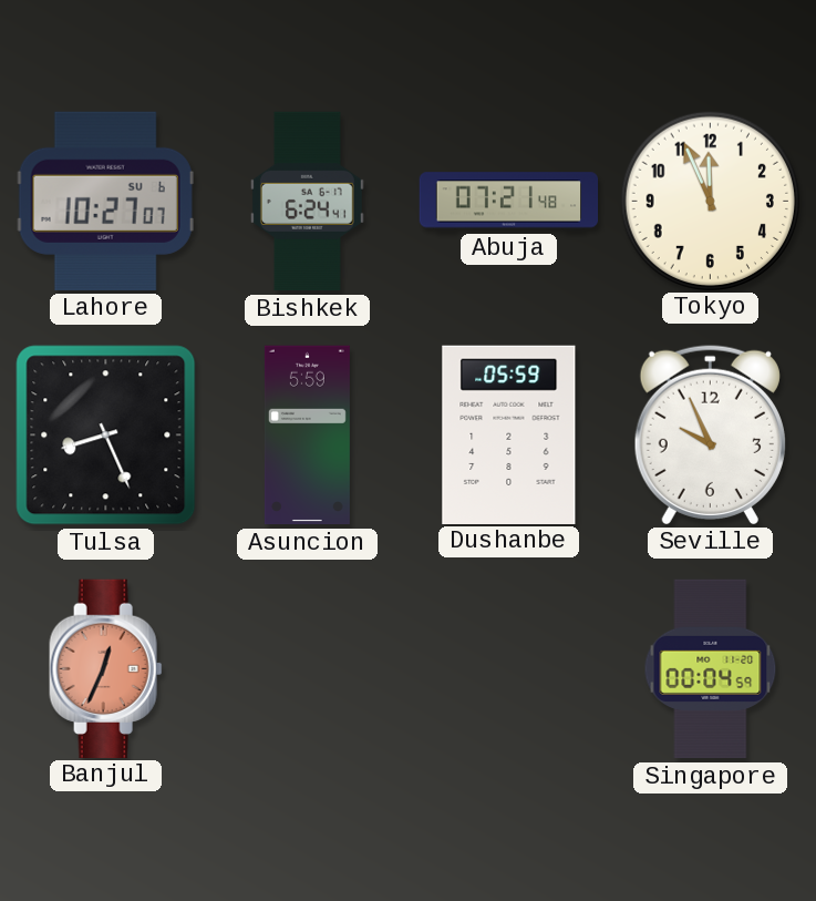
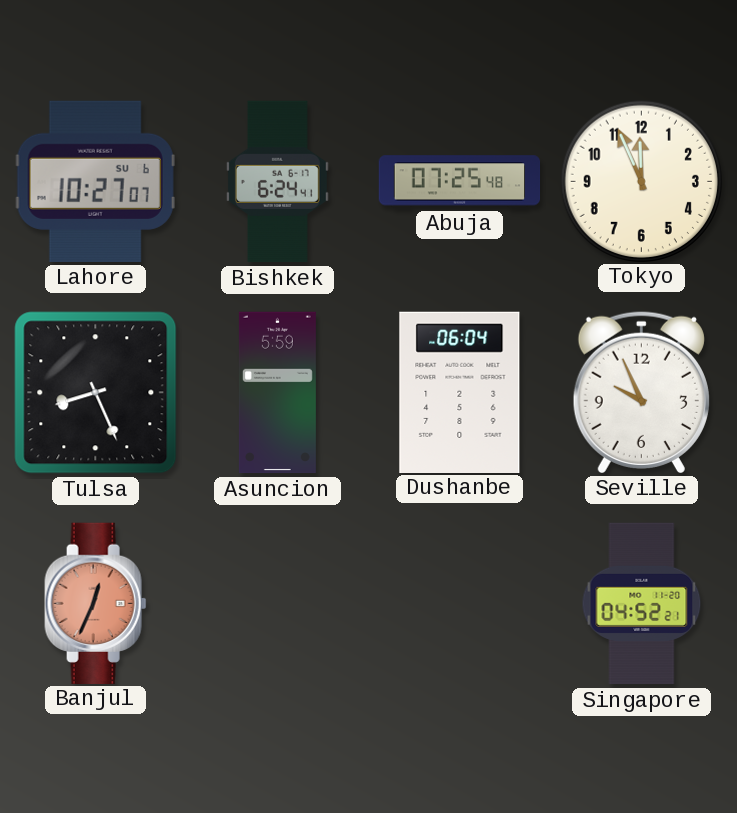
Abuja: 07:21 -> 07:25
Dushanbe: 05:59 -> 06:04
Singapore: 00:04 -> 04:52
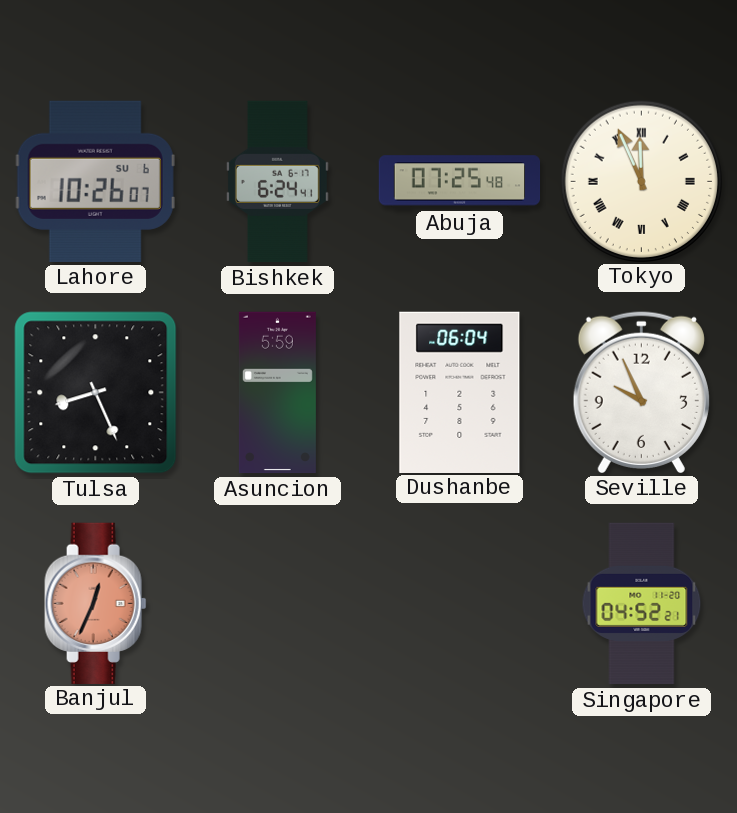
Lahore: 10:27 -> 10:26
Tokyo numerals: Arabic -> Roman
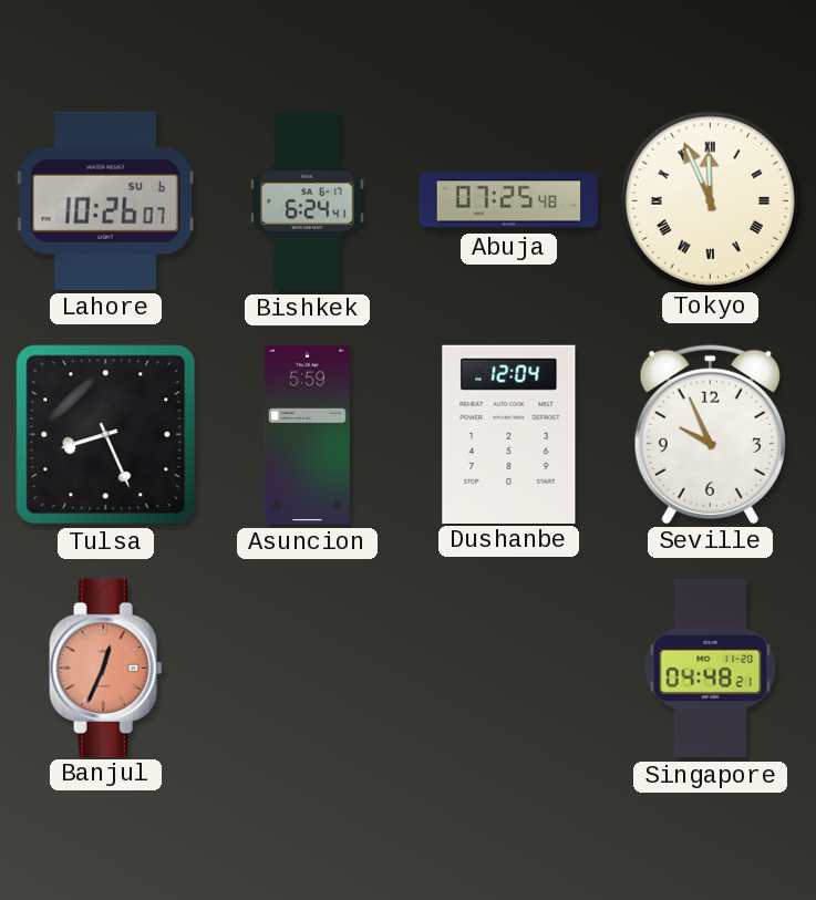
Dushanbe: 06:04 -> 12:04
Singapore: 04:52 -> 04:48
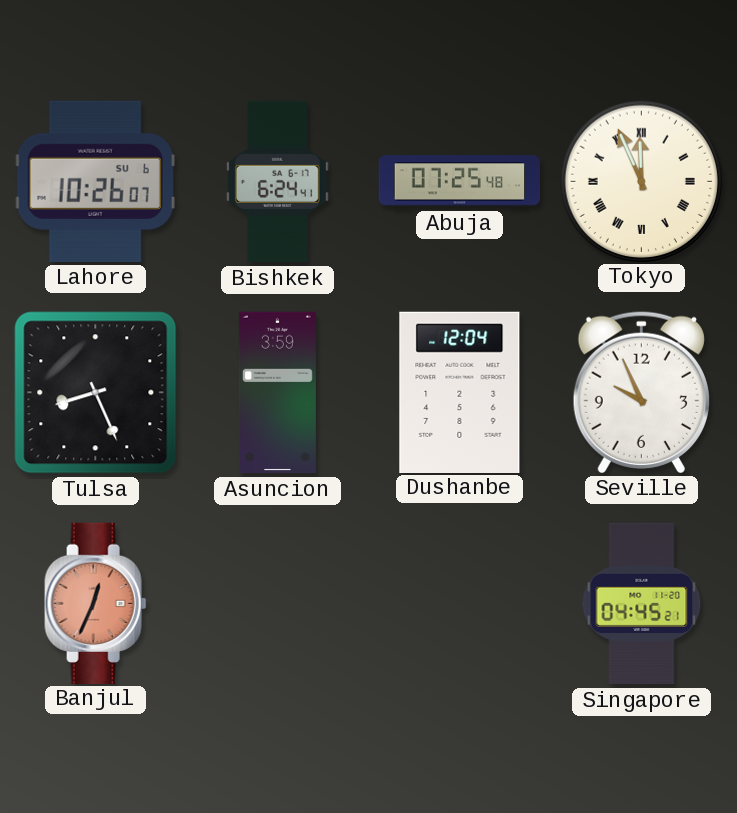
Asuncion: 5:59 -> 3:59
Singapore: 04:48 -> 04:45
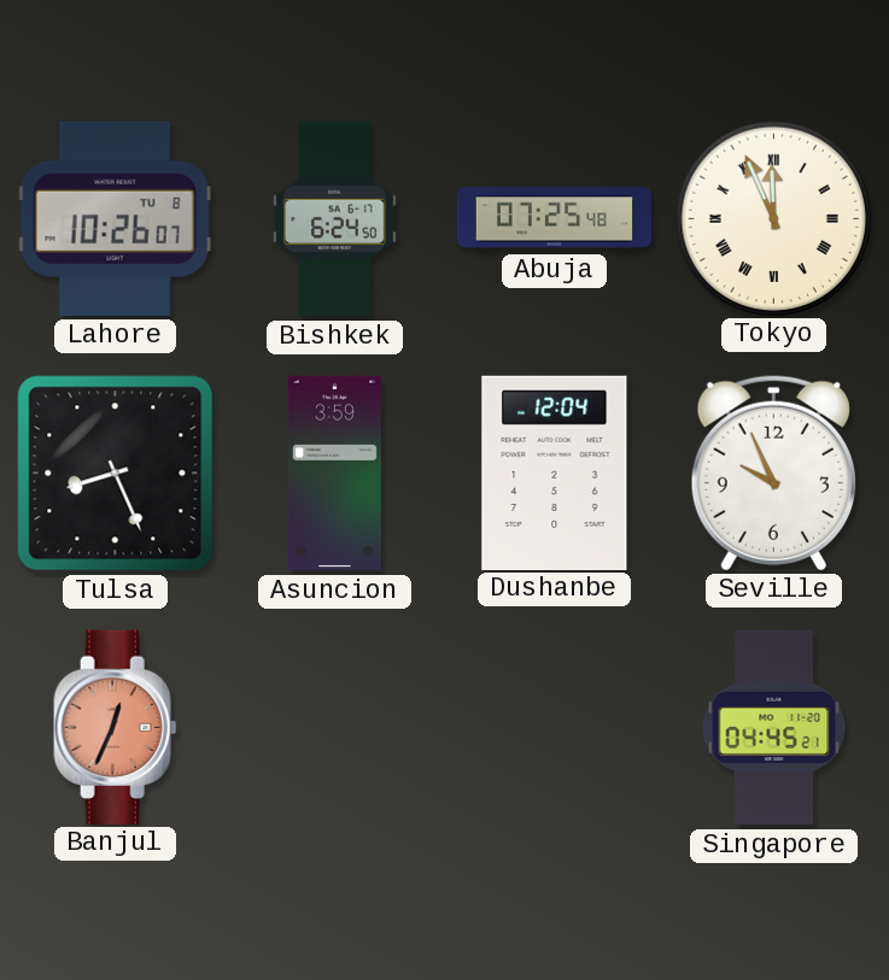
Lahore date: SU 6 -> TU 8
Bishkek: 6:24:41 -> 6:24:50
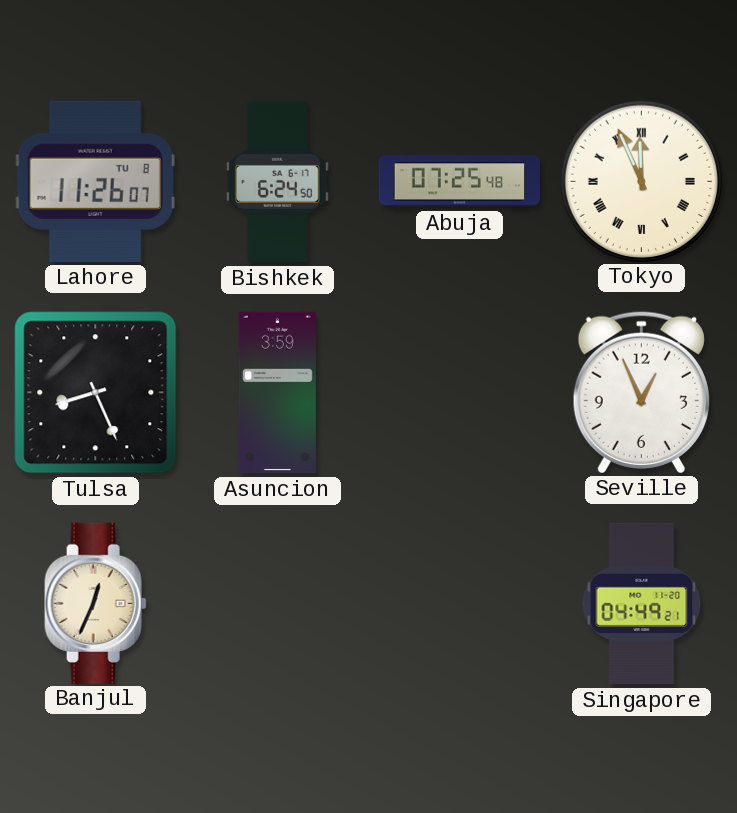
Lahore: 10:26 -> 11:26
Dushanbe: 12:04 -> none
Seville: 9:56 -> 12:56
Banjul dial: salmon -> cream
Singapore: 04:45 -> 04:49
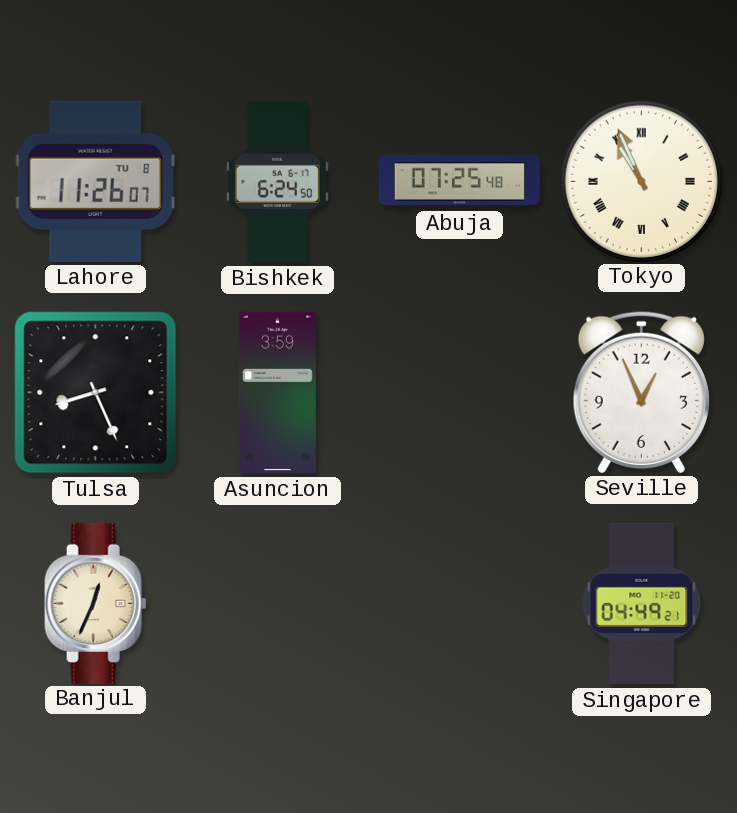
Tokyo: 11:56 -> 10:56
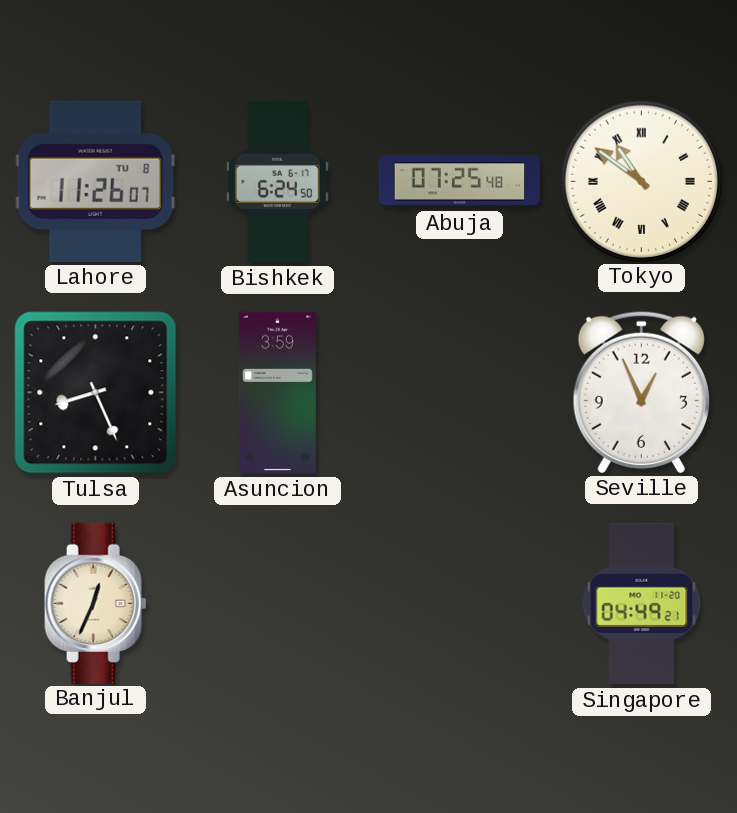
Tokyo: 10:56 -> 10:51
